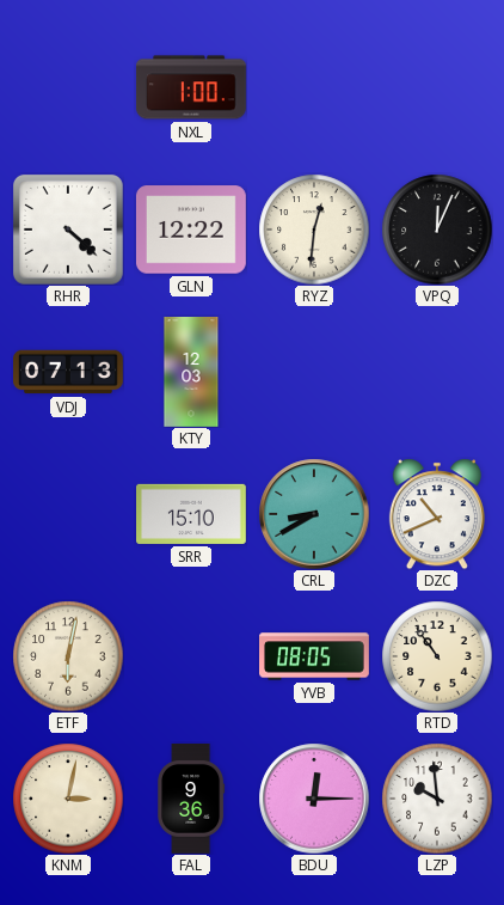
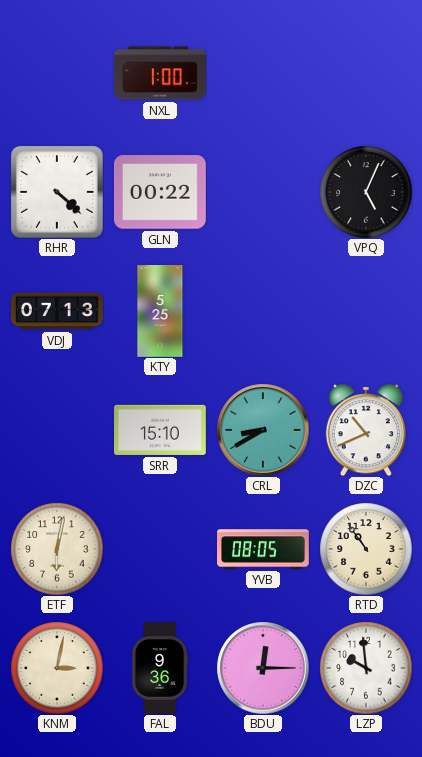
GLN: 12:22 -> 00:22
RYZ: 12:31 -> none
VPQ: 12:04 -> 5:04
KTY: 12:03 -> 5:25
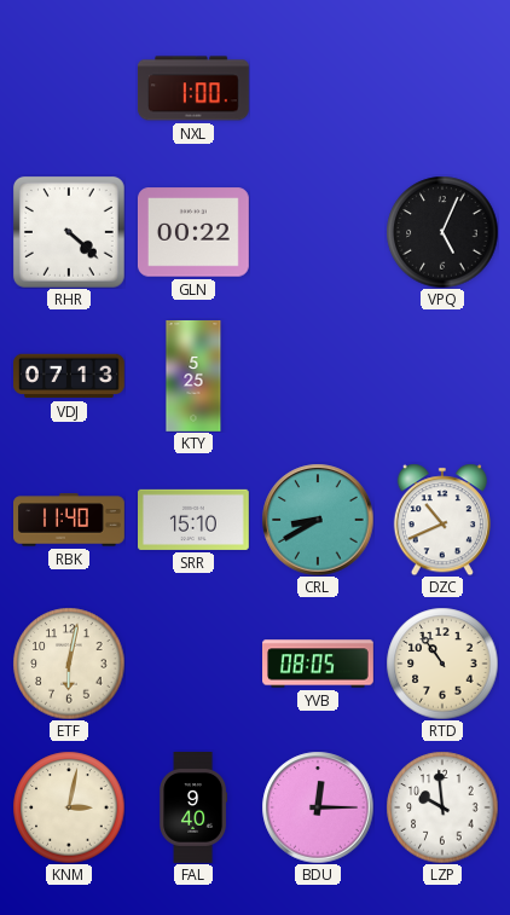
RBK: none -> 11:40
FAL: 9:36 -> 9:40
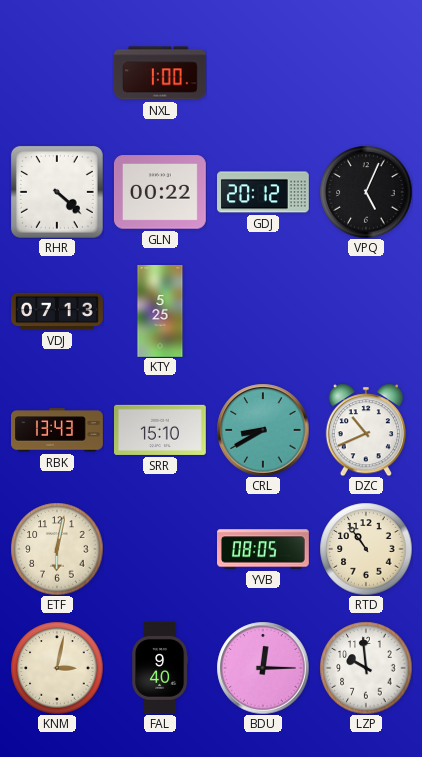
GDJ: none -> 20:12
RBK: 11:40 -> 13:43
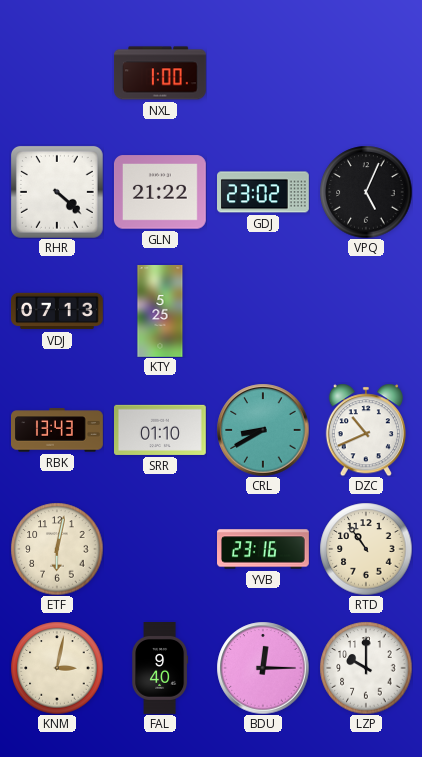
GLN: 00:22 -> 21:22
GDJ: 20:12 -> 23:02
SRR: 15:10 -> 01:10
YVB: 08:05 -> 23:16
LZP: 9:59 -> 10:00
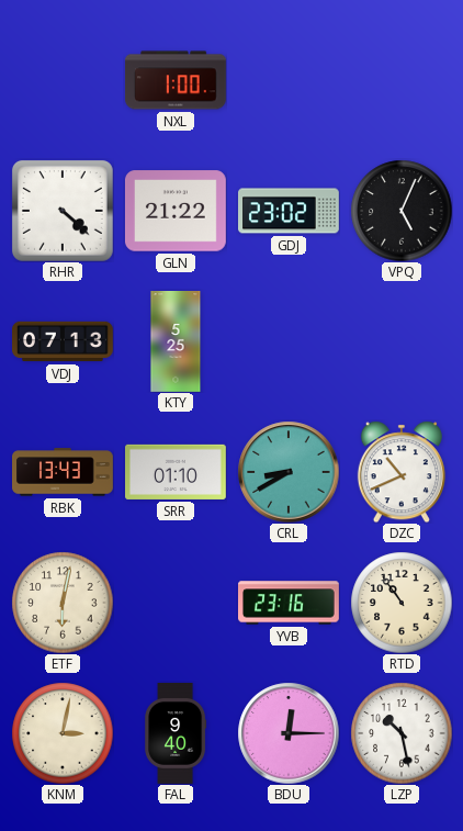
LZP: 10:00 -> 10:28
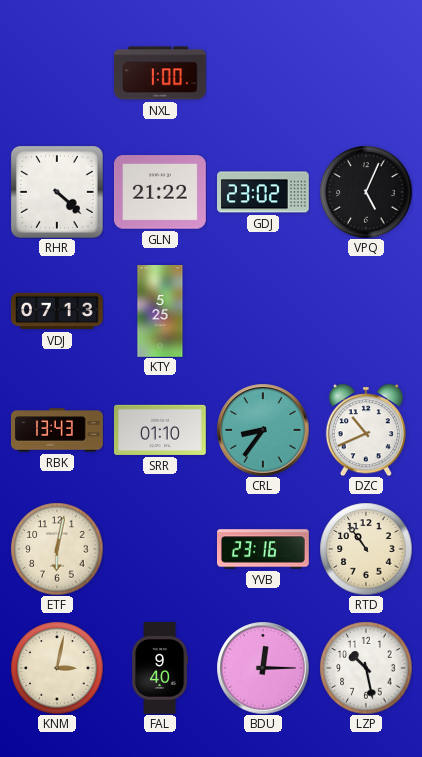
CRL: 8:40 -> 8:36
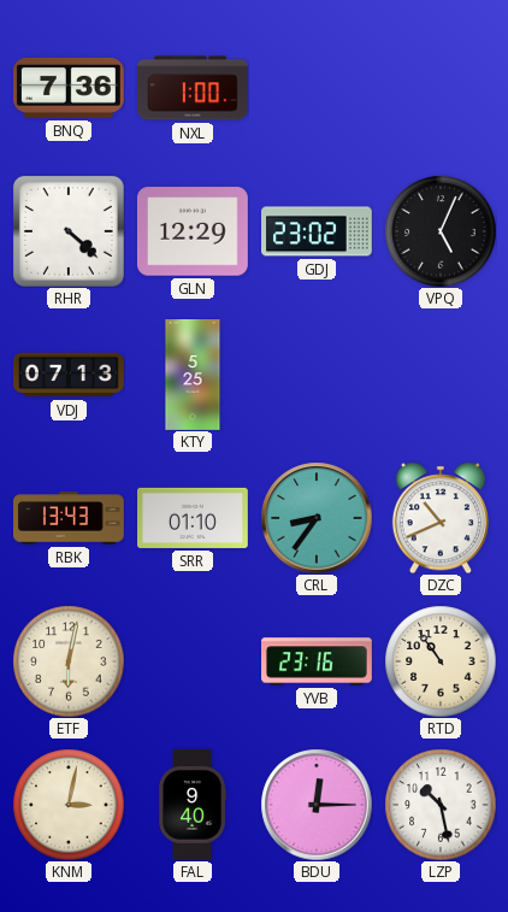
BNQ: none -> 7:36
GLN: 21:22 -> 12:29
